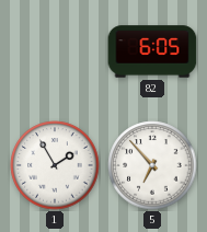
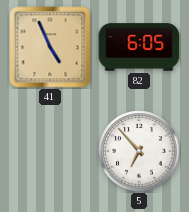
41: none -> 4:56
1: 1:55 -> none
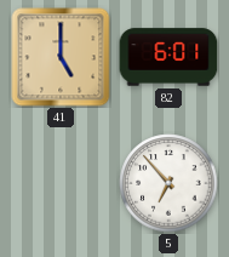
41: 4:56 -> 5:00
82: 6:05 -> 6:01
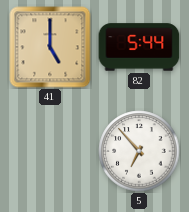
82: 6:01 -> 5:44
